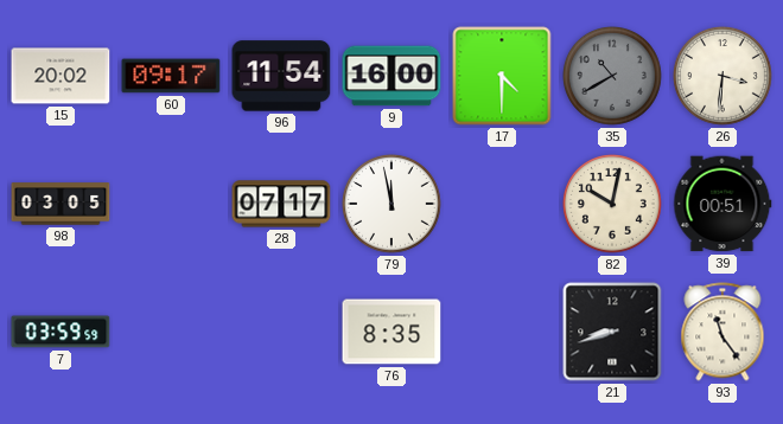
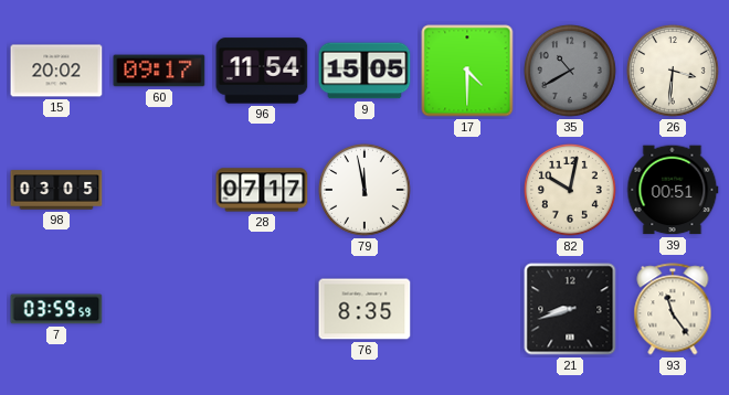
9: 16:00 -> 15:05
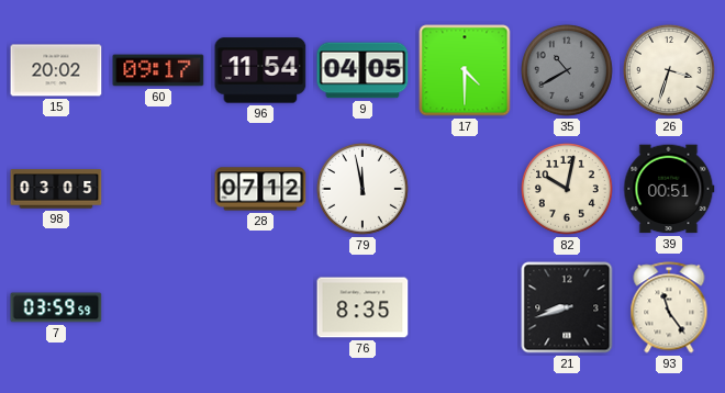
9: 15:05 -> 04:05
26: 3:31 -> 3:33
28: 07:17 -> 07:12
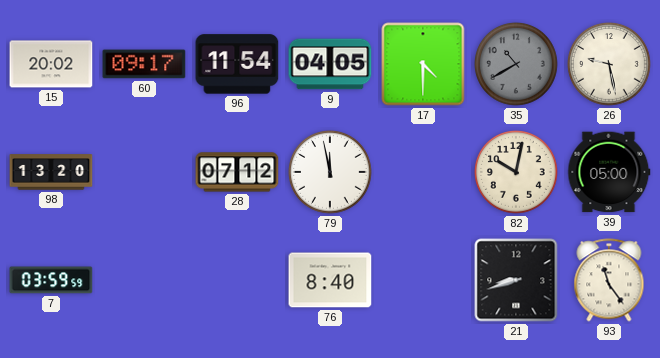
26: 3:33 -> 9:28
98: 03:05 -> 13:20
39: 00:51 -> 05:00
76: 8:35 -> 8:40
